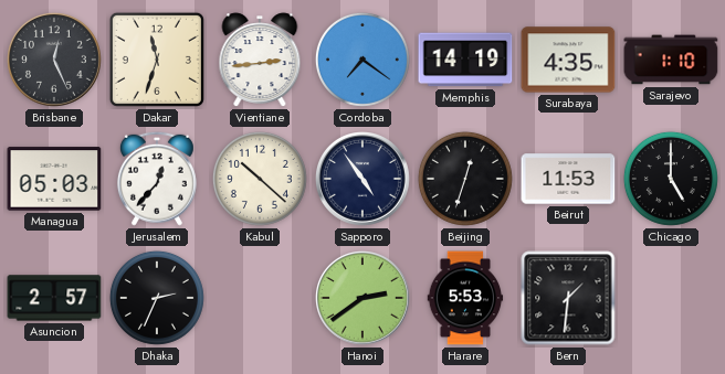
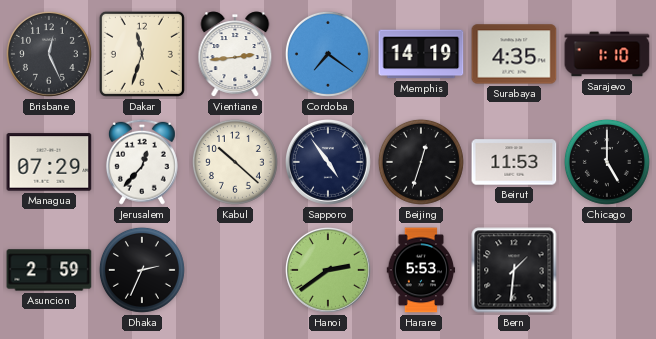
Managua: 05:03 -> 07:29
Asuncion: 2:57 -> 2:59
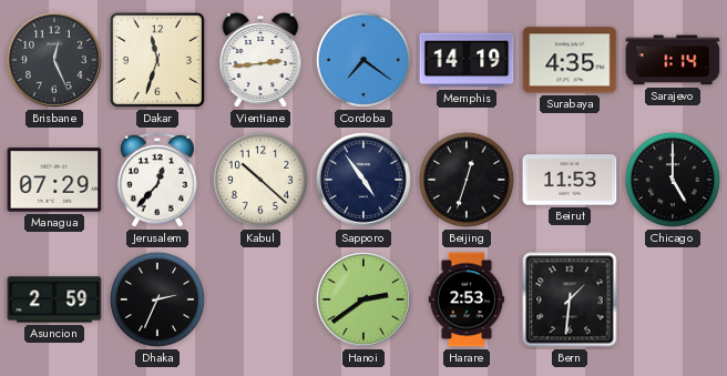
Sarajevo: 1:10 -> 1:14
Harare: 5:53 -> 2:53
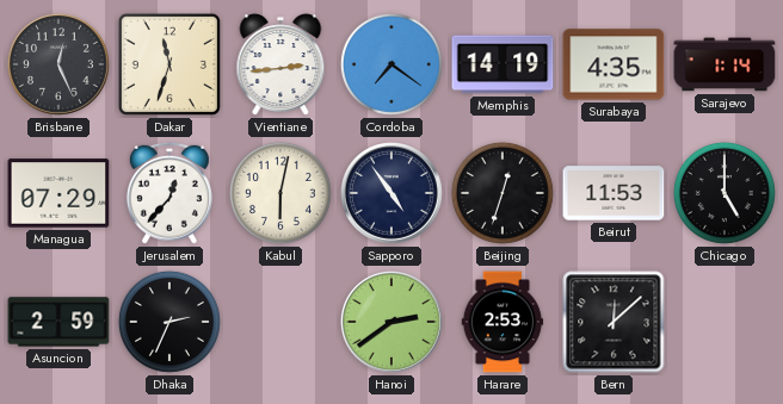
Kabul: 10:22 -> 6:02
Bern: 1:31 -> 12:08
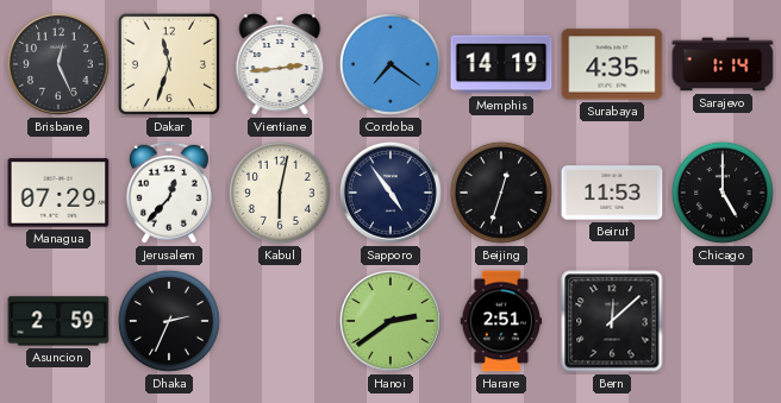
Harare: 2:53 -> 2:51
